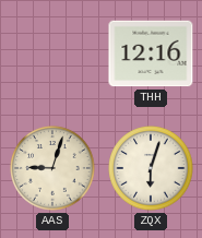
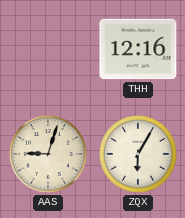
ZQX: 6:03 -> 6:05
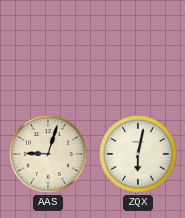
THH: 12:16 -> none
ZQX: 6:05 -> 6:02
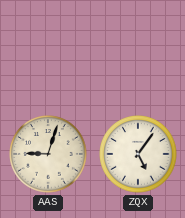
ZQX: 6:02 -> 5:06
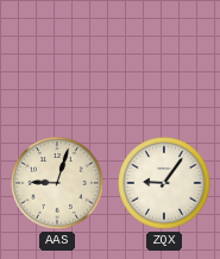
ZQX: 5:06 -> 9:06
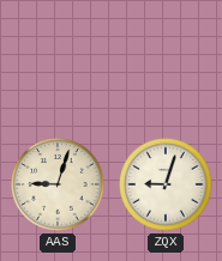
ZQX: 9:06 -> 9:03
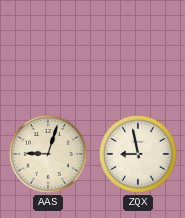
ZQX: 9:03 -> 8:58
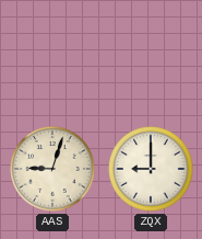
ZQX: 8:58 -> 9:00
